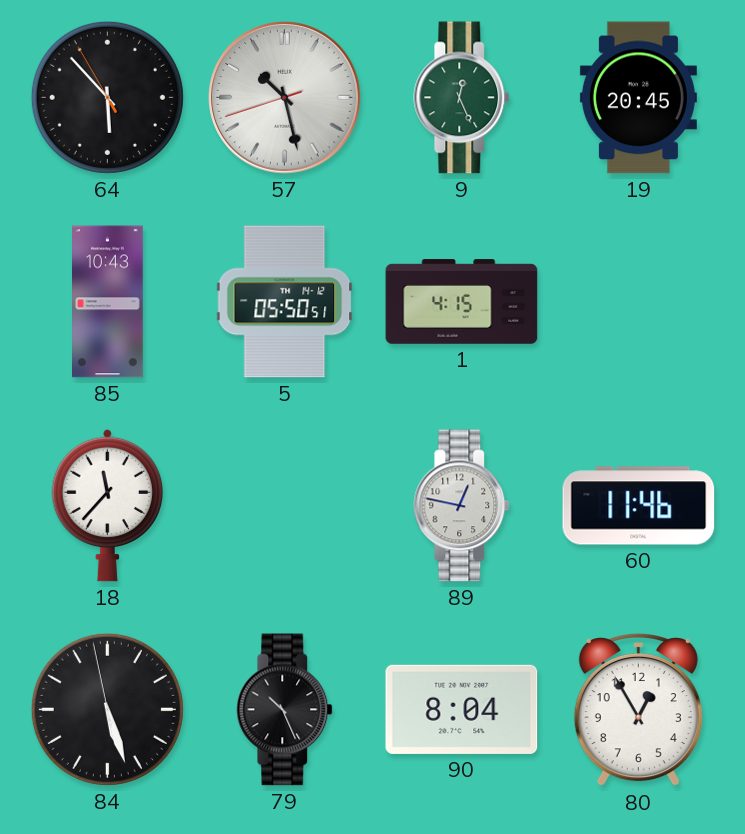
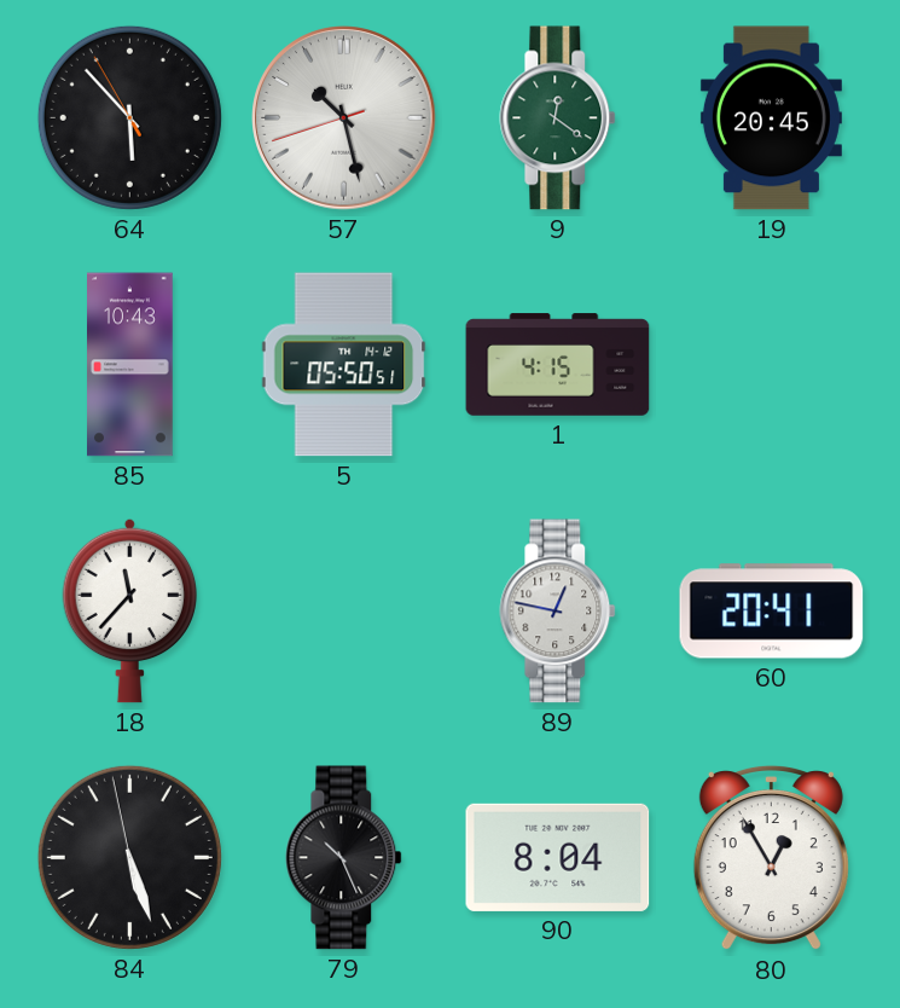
9: 12:26 -> 12:21
60: 11:46 -> 20:41
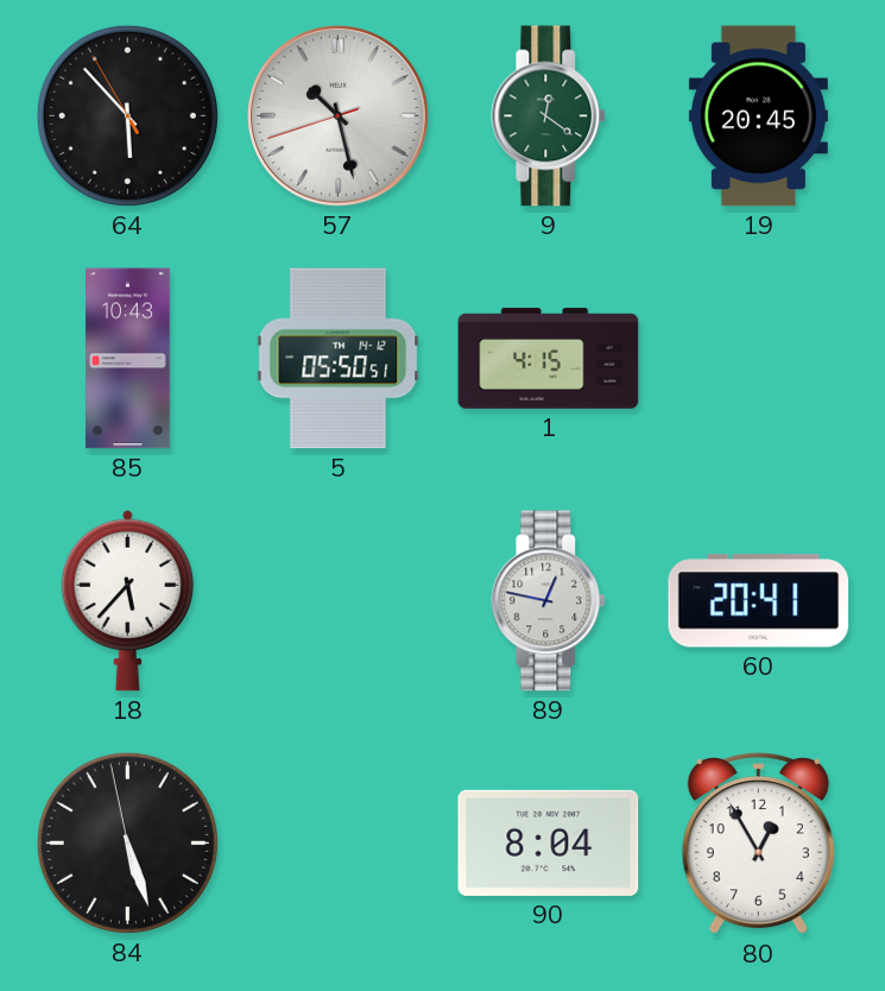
18: 11:37 -> 5:37
79: 10:26 -> none
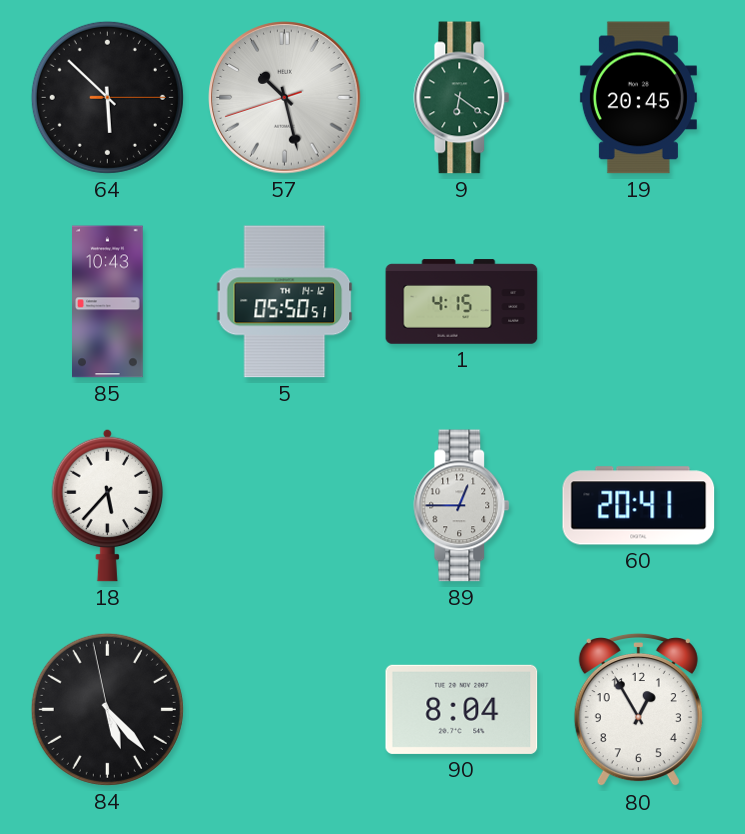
64: 5:52:55 -> 5:52:15
9: 12:21 -> 6:21
89: 12:47 -> 12:45
84: 5:26 -> 5:22
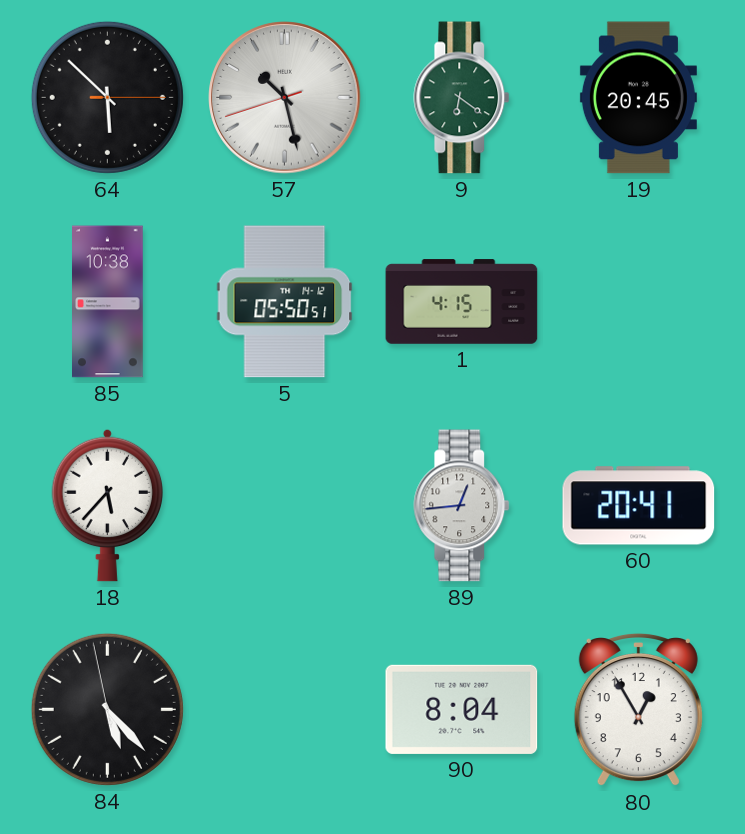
85: 10:43 -> 10:38
89: 12:45 -> 12:44
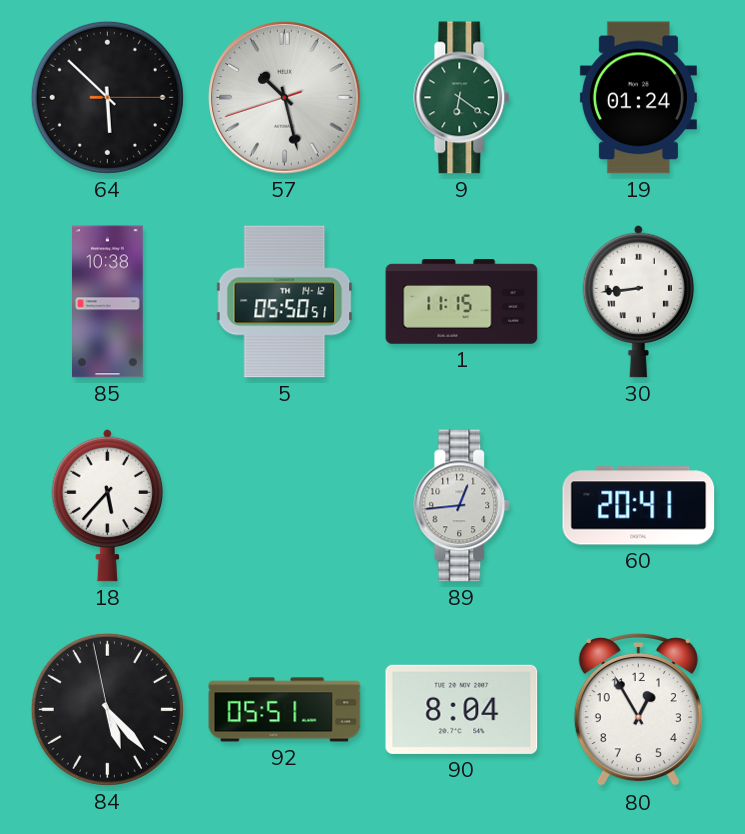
19: 20:45 -> 01:24
1: 4:15 -> 11:15
30: none -> 8:44
92: none -> 05:51
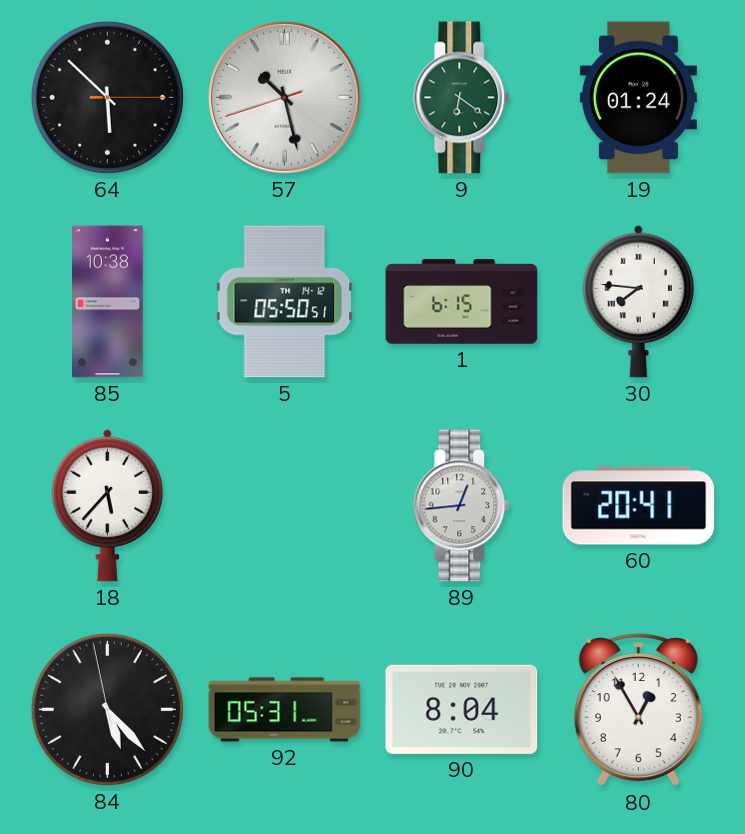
1: 11:15 -> 6:15
30: 8:44 -> 7:46
92: 05:51 -> 05:31
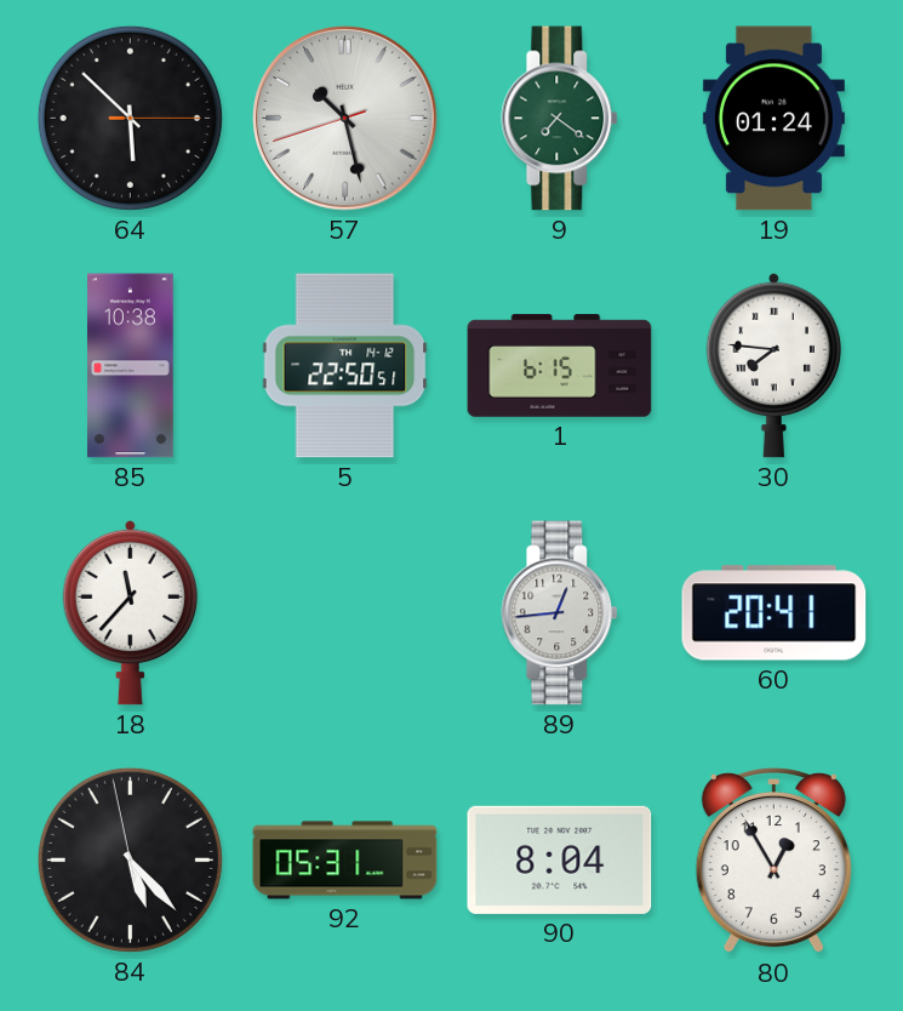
9: 6:21 -> 7:21
5: 05:50 -> 22:50
18: 5:37 -> 11:37
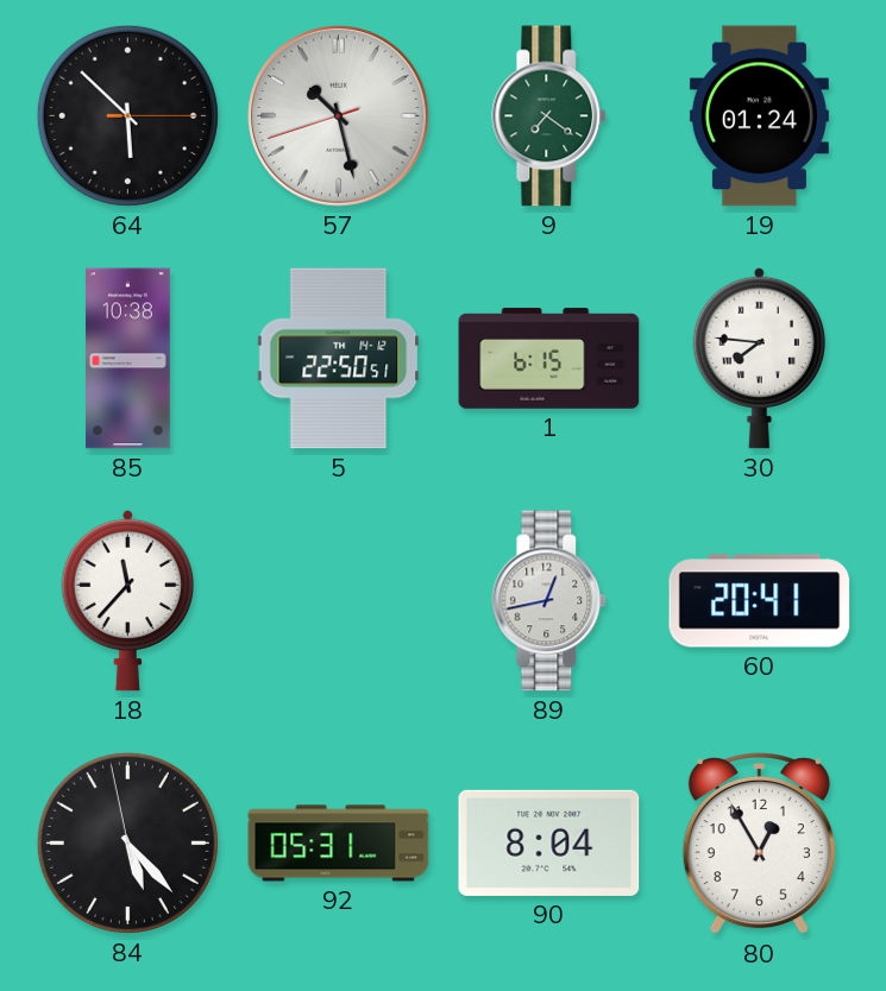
89: 12:44 -> 12:43
